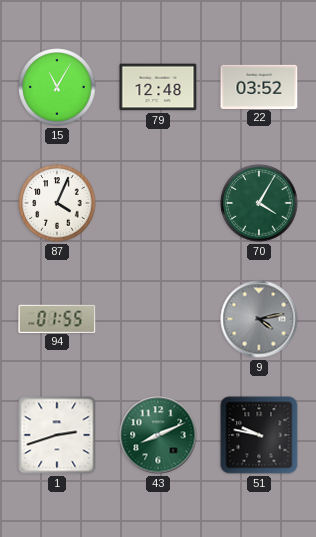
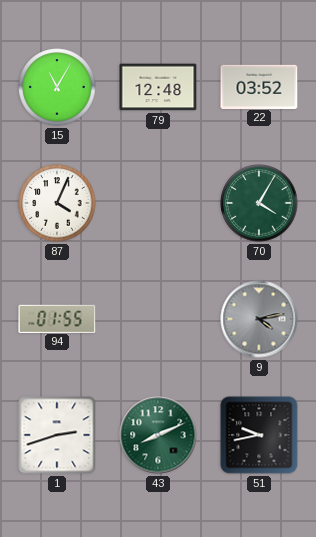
51: 9:47 -> 9:43
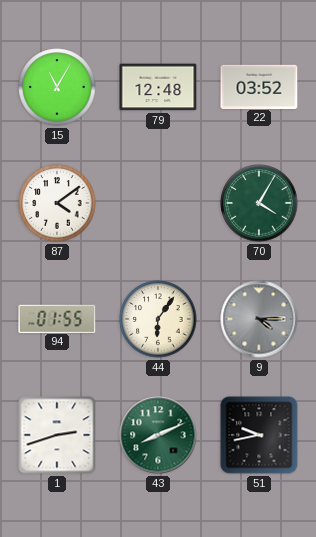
87: 4:04 -> 4:09
44: none -> 6:06
9: 4:13 -> 4:15
